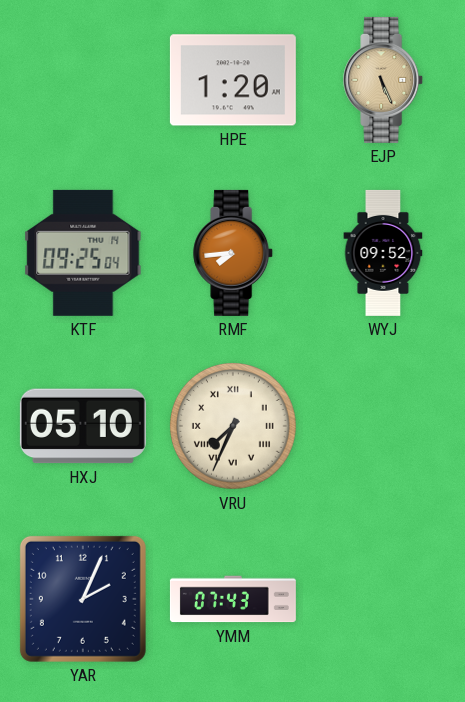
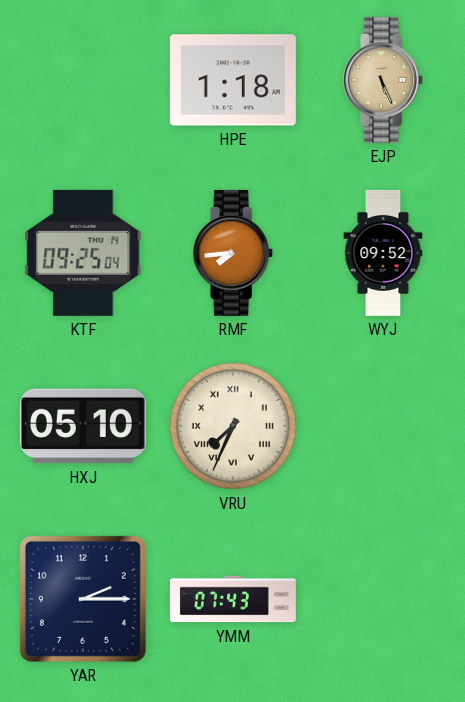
HPE: 1:20 -> 1:18
YAR: 2:04 -> 2:15
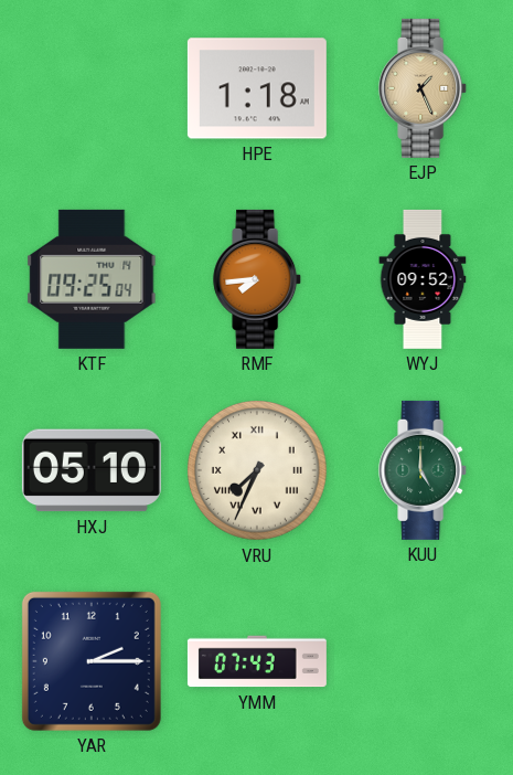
EJP: 5:26 -> 1:26
KUU: none -> 5:00
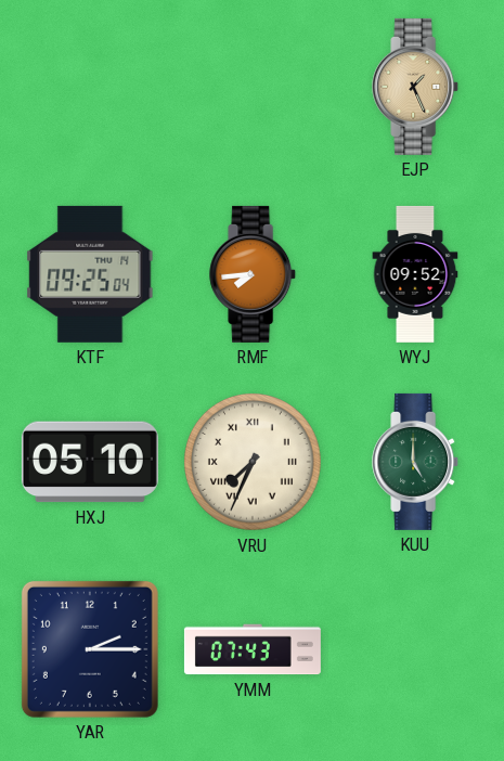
HPE: 1:18 -> none
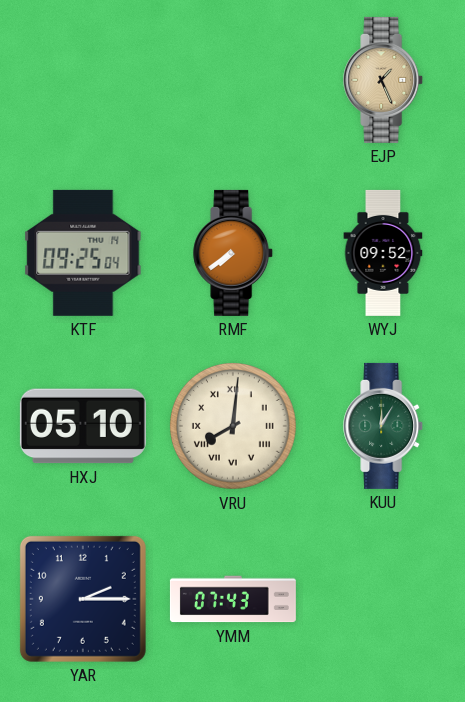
RMF: 7:44 -> 7:39
VRU: 7:34 -> 8:01
KUU: 5:00 -> 12:05
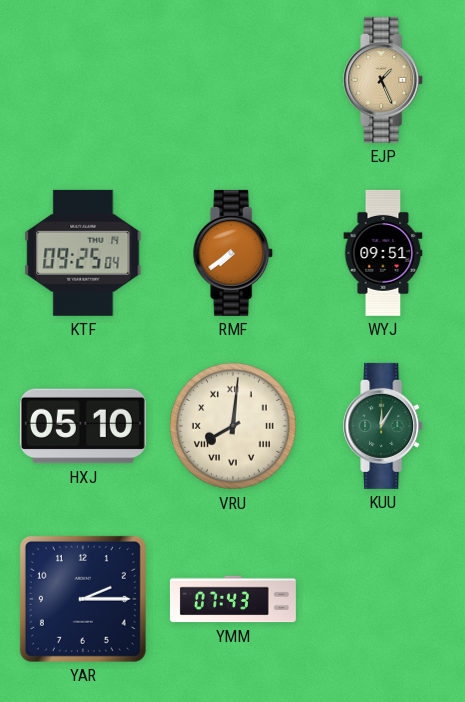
WYJ: 09:52 -> 09:51
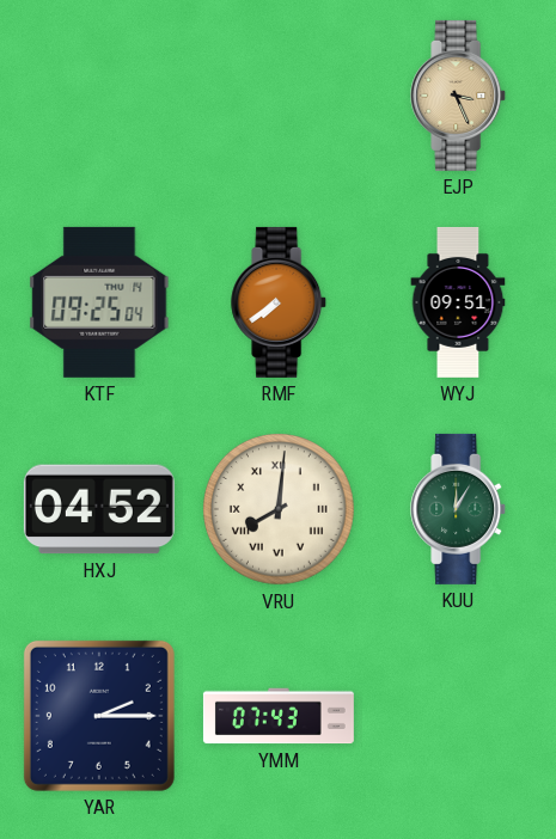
EJP: 1:26 -> 3:26
HXJ: 05:10 -> 04:52
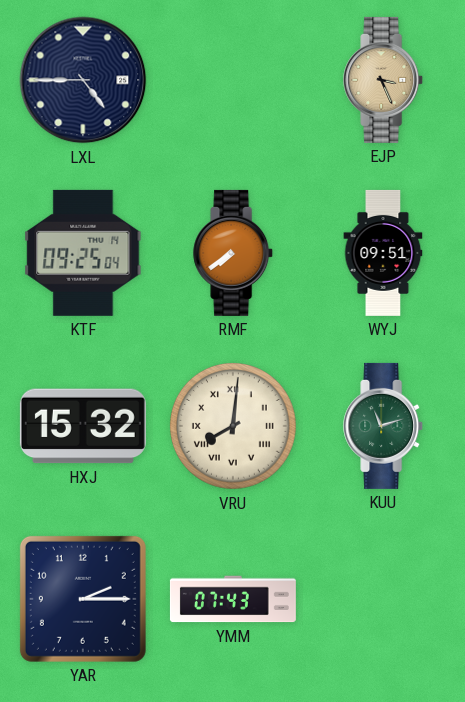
LXL: none -> 4:45
HXJ: 04:52 -> 15:32
KUU: 12:05 -> 11:12
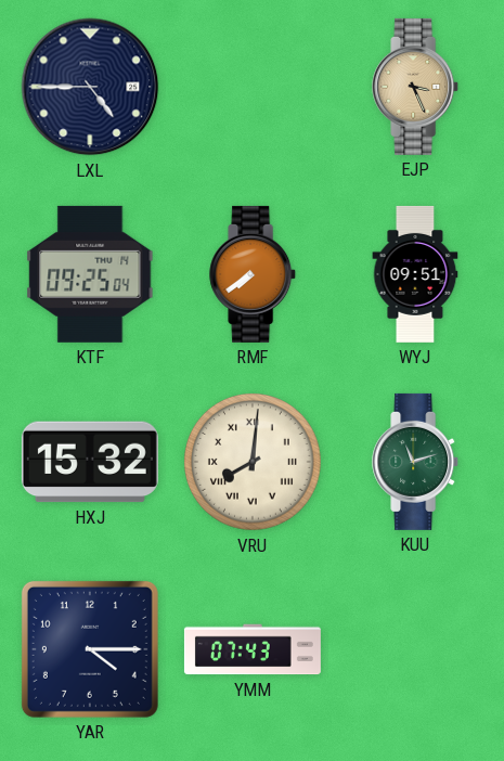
YAR: 2:15 -> 4:15
